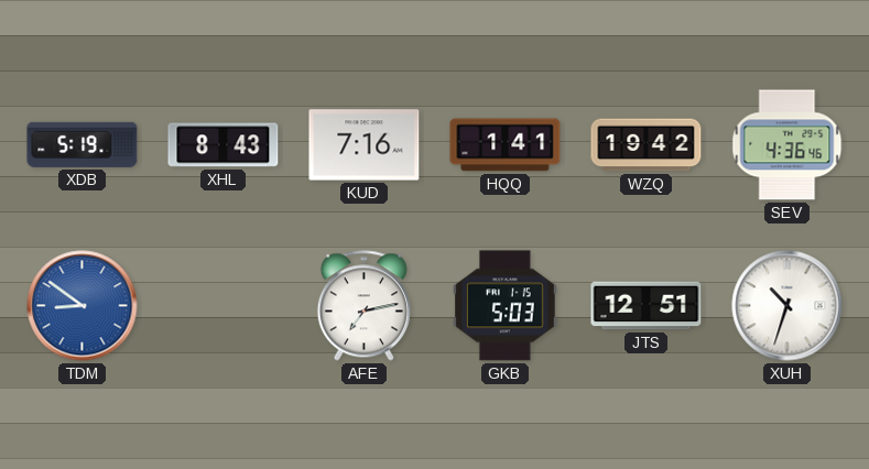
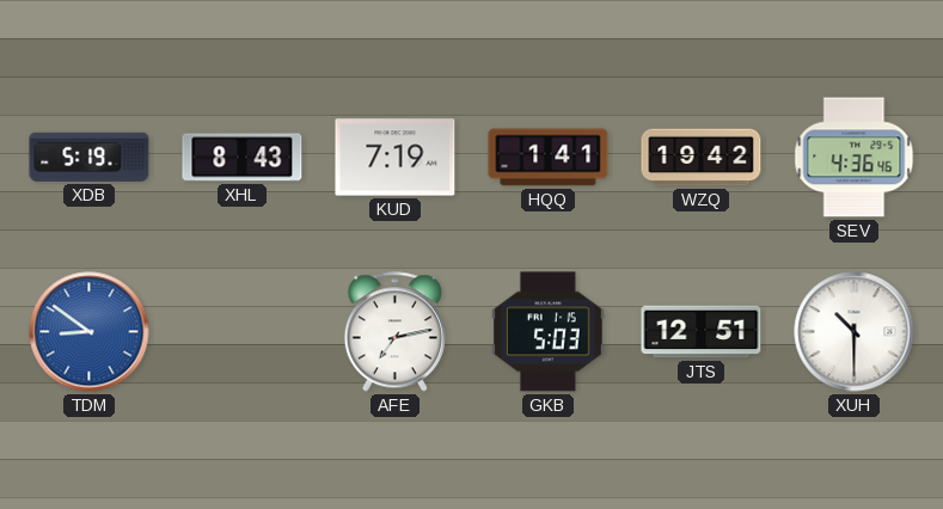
KUD: 7:16 -> 7:19
XUH: 10:33 -> 10:30
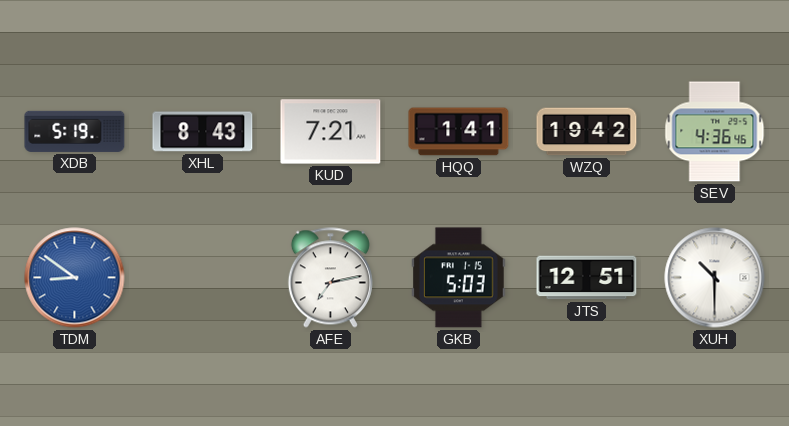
KUD: 7:19 -> 7:21
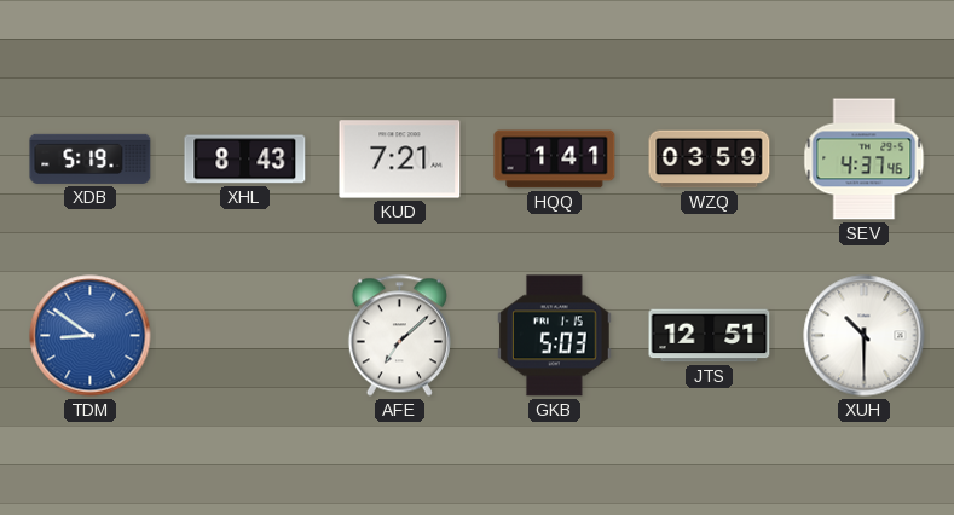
WZQ: 19:42 -> 03:59
SEV: 4:36 -> 4:37
AFE: 7:13 -> 7:08
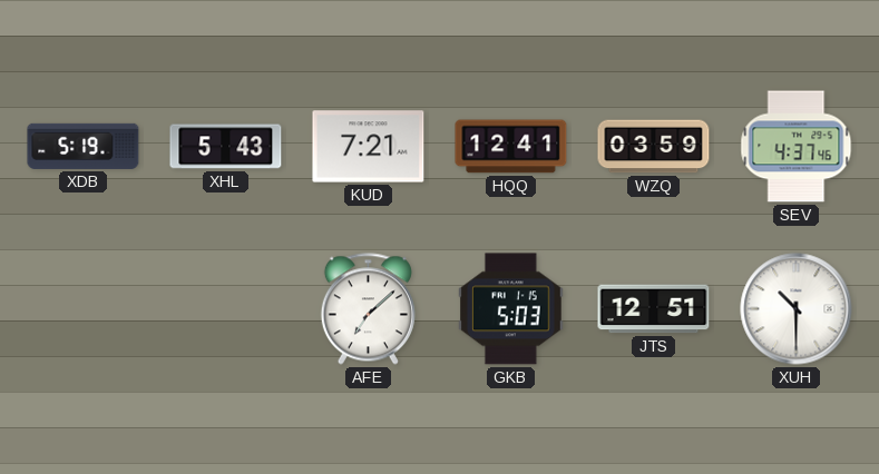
XHL: 8:43 -> 5:43
HQQ: 1:41 -> 12:41
TDM: 8:51 -> none
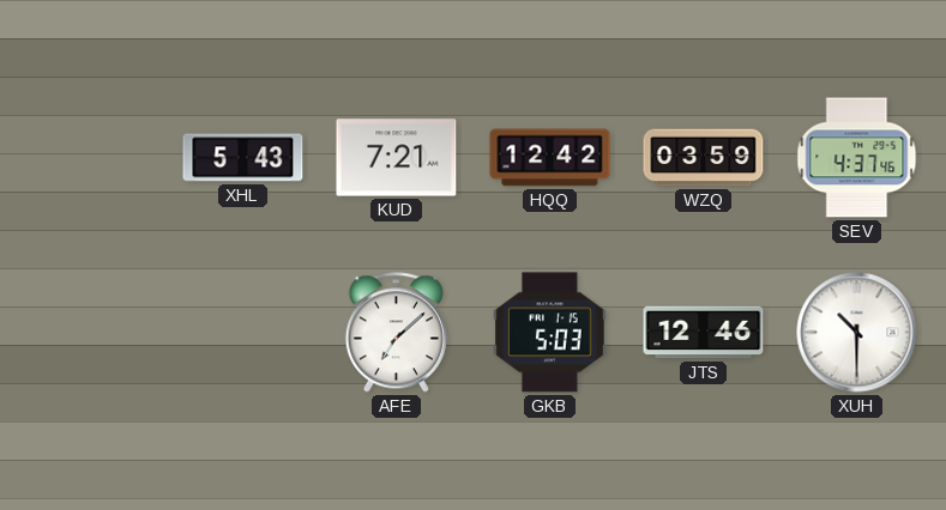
XDB: 5:19 -> none
HQQ: 12:41 -> 12:42
JTS: 12:51 -> 12:46
